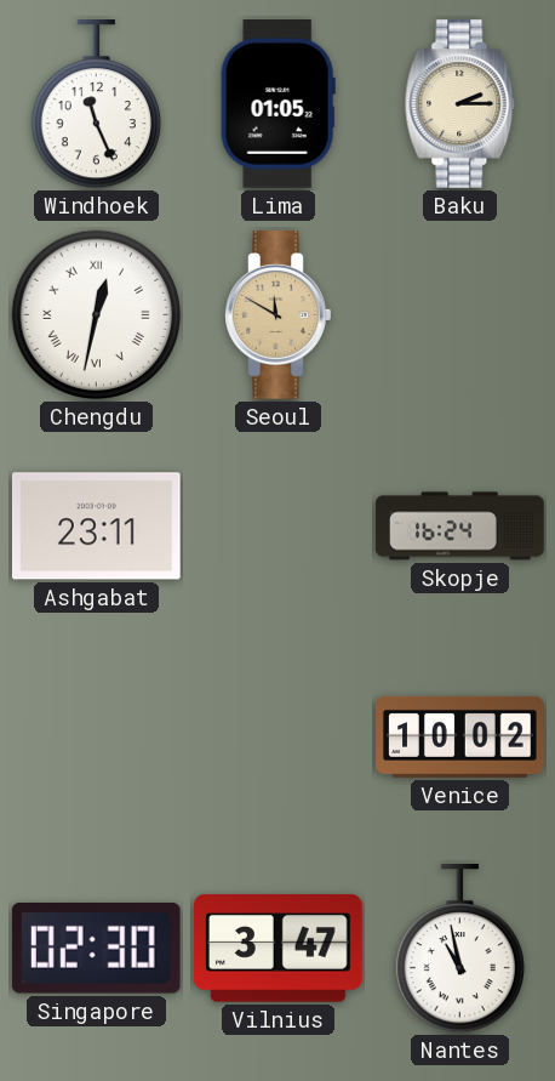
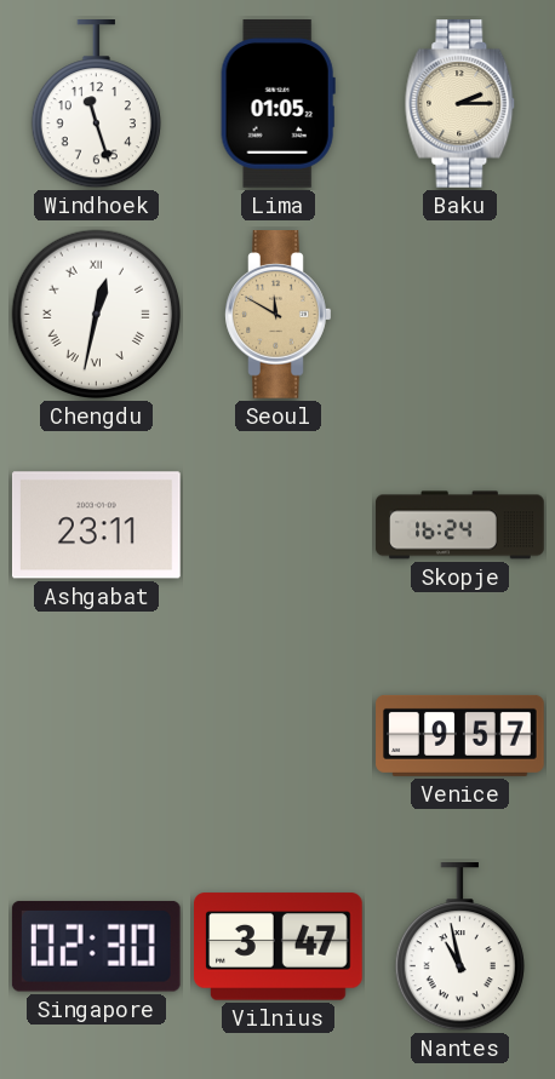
Windhoek: 11:26 -> 11:27
Venice: 10:02 -> 9:57
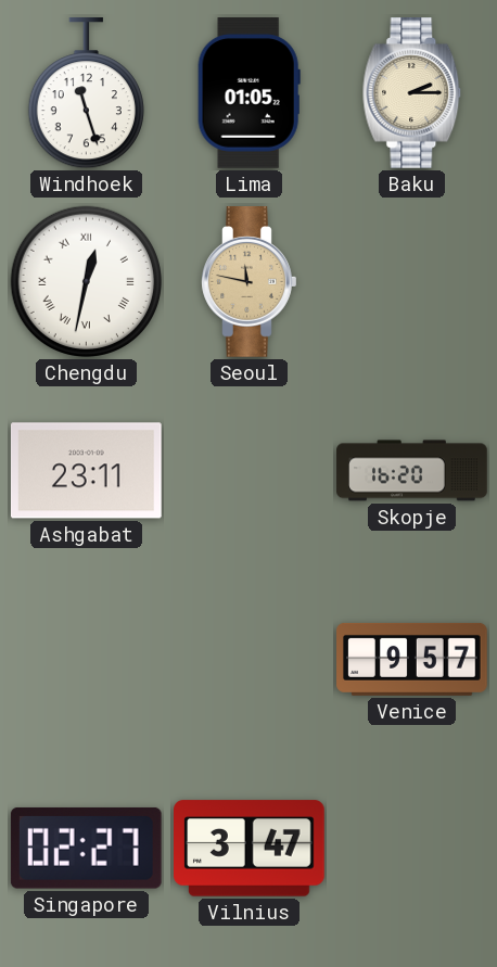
Seoul: 11:50 -> 11:47
Skopje: 16:24 -> 16:20
Singapore: 02:30 -> 02:27
Nantes: 10:58 -> none
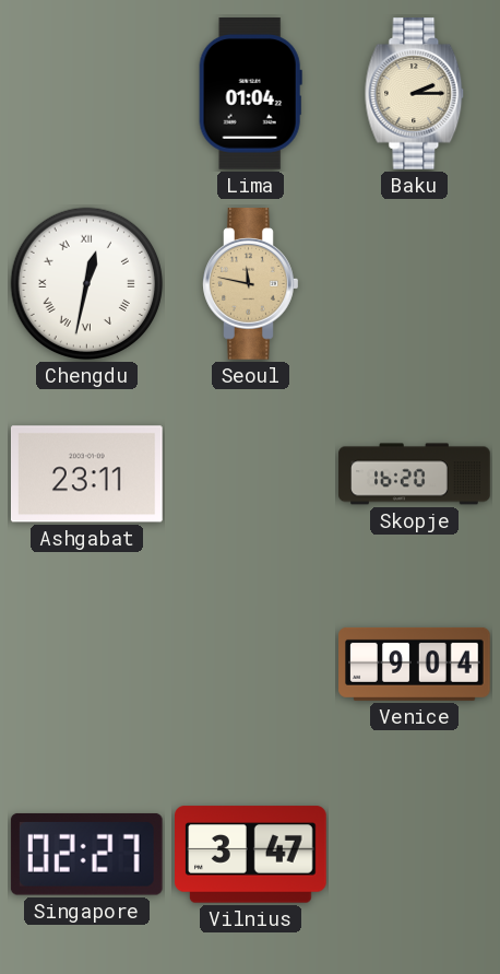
Windhoek: 11:27 -> none
Lima: 01:05 -> 01:04
Venice: 9:57 -> 9:04
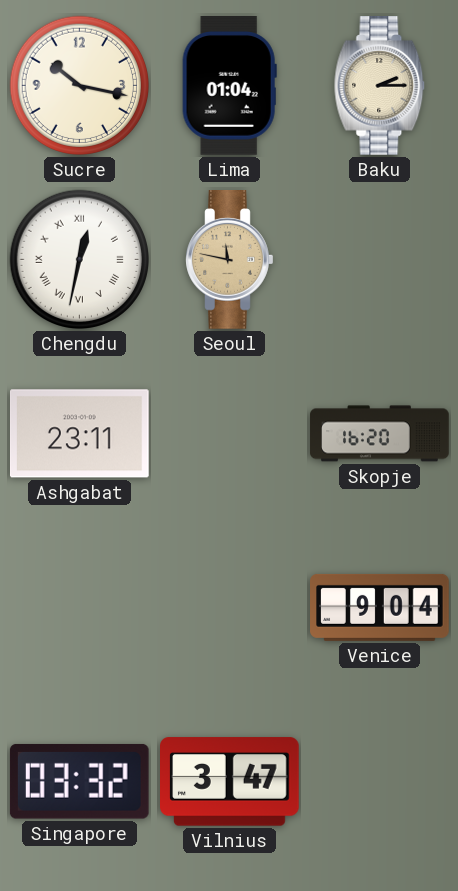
Sucre: none -> 10:17
Singapore: 02:27 -> 03:32
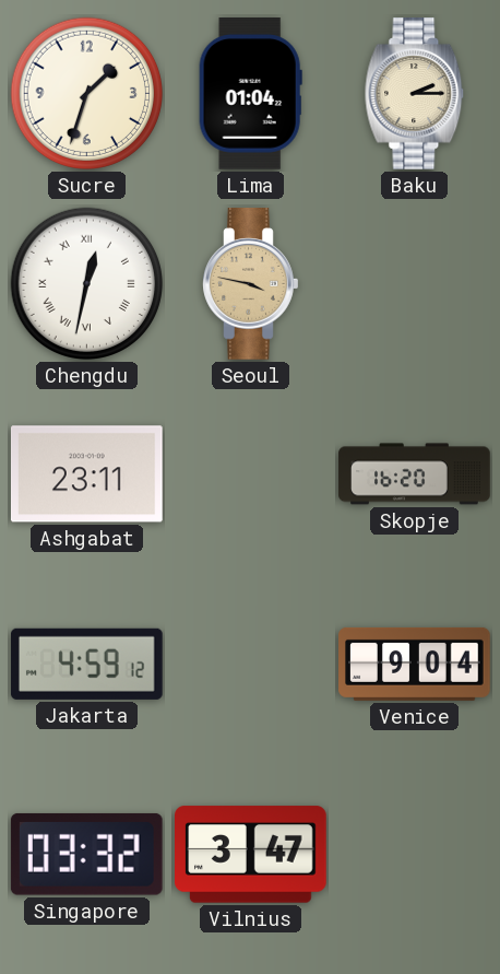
Sucre: 10:17 -> 1:33
Seoul: 11:47 -> 3:47
Jakarta: none -> 4:59
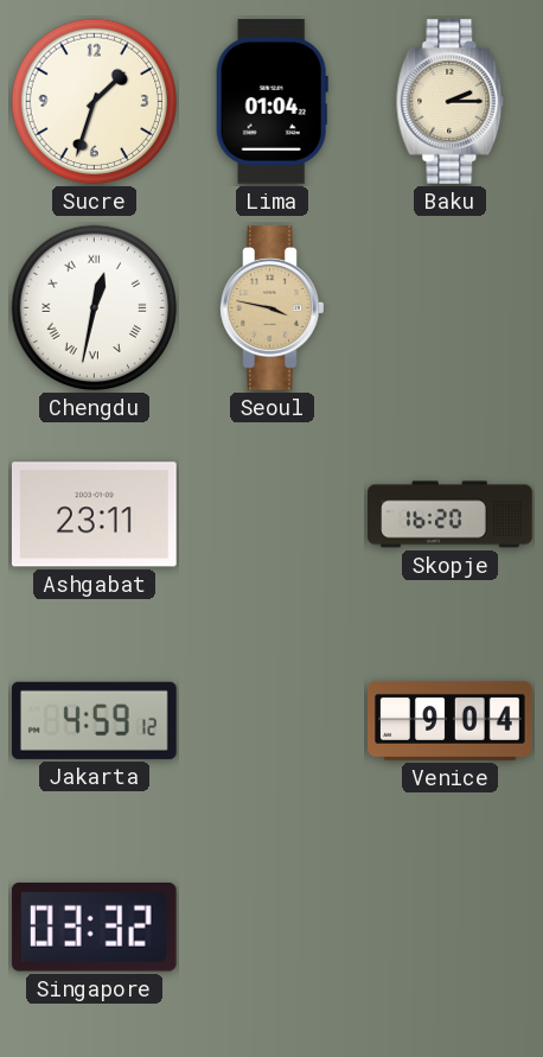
Vilnius: 3:47 -> none
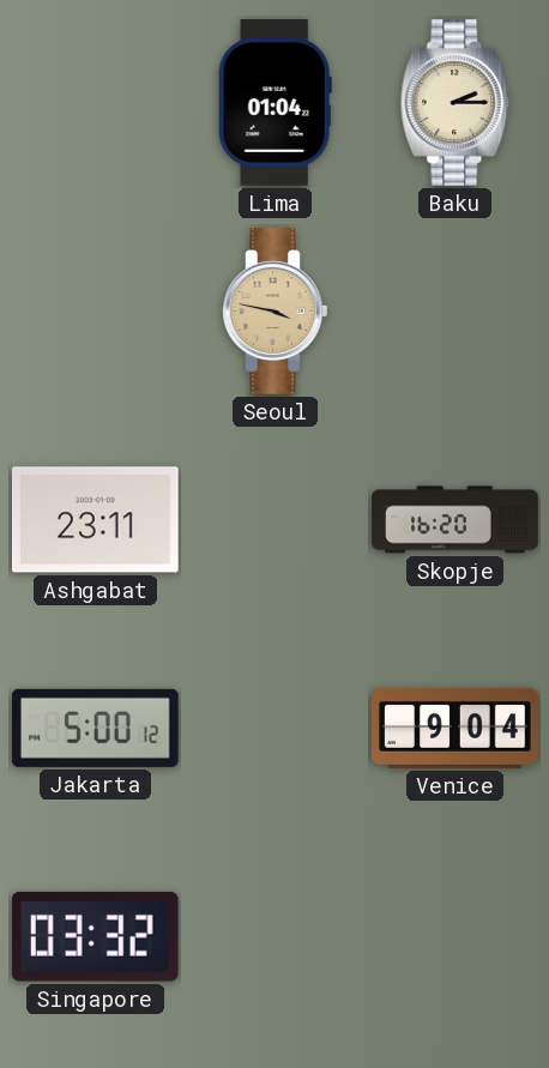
Sucre: 1:33 -> none
Chengdu: 12:32 -> none
Jakarta: 4:59 -> 5:00
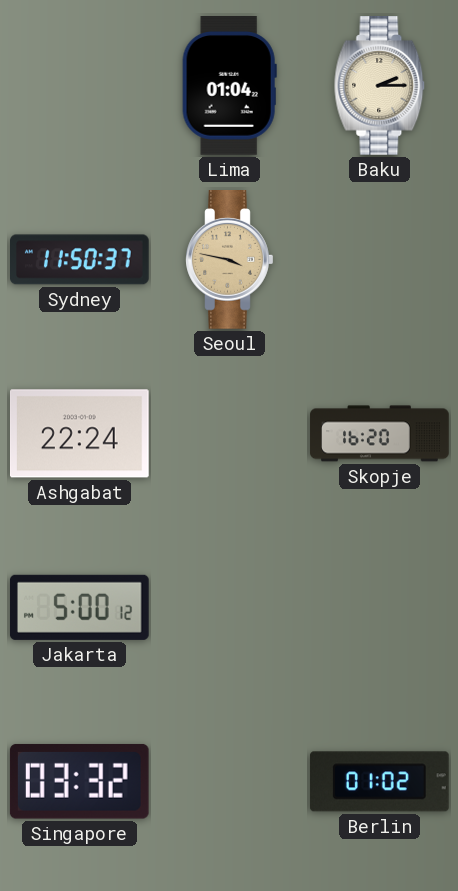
Sydney: none -> 11:50
Ashgabat: 23:11 -> 22:24
Venice: 9:04 -> none
Berlin: none -> 01:02
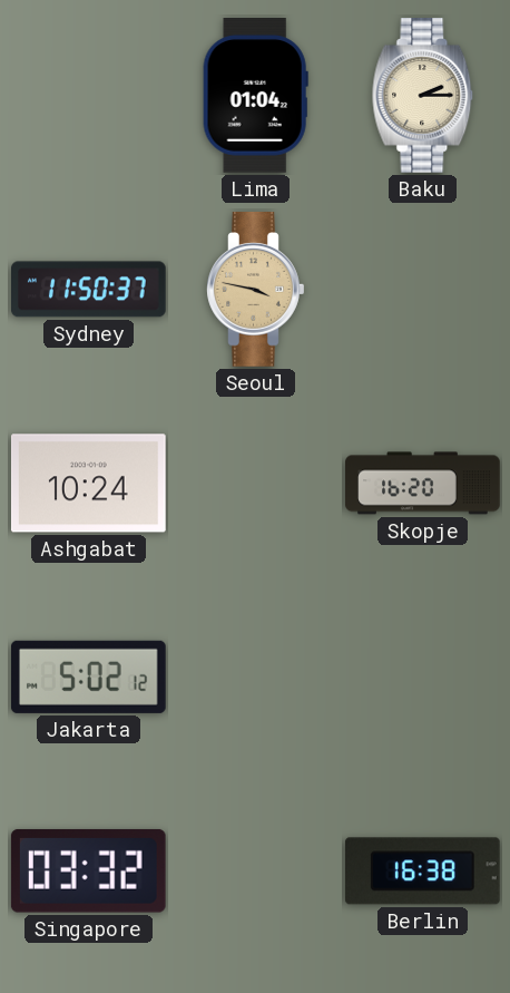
Ashgabat: 22:24 -> 10:24
Jakarta: 5:00 -> 5:02
Berlin: 01:02 -> 16:38
